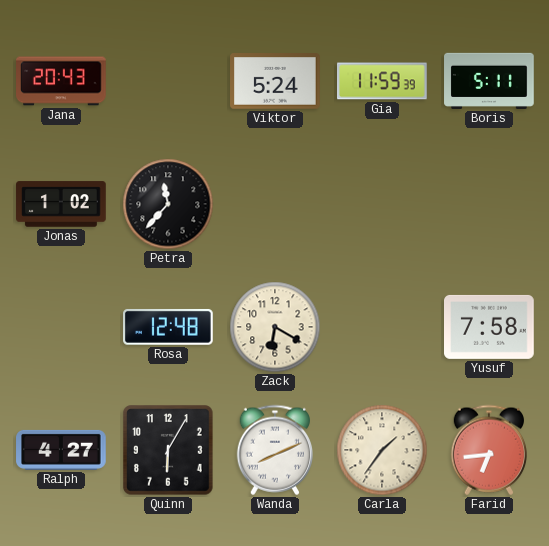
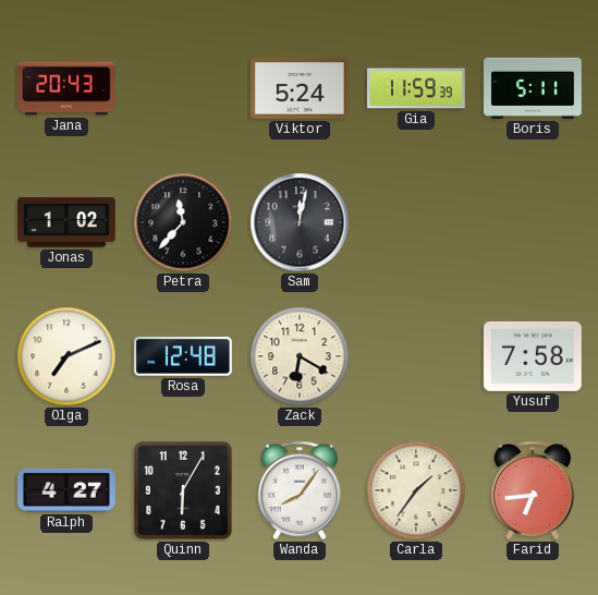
Sam: none -> 12:02
Olga: none -> 7:11
Wanda: 8:11 -> 8:06
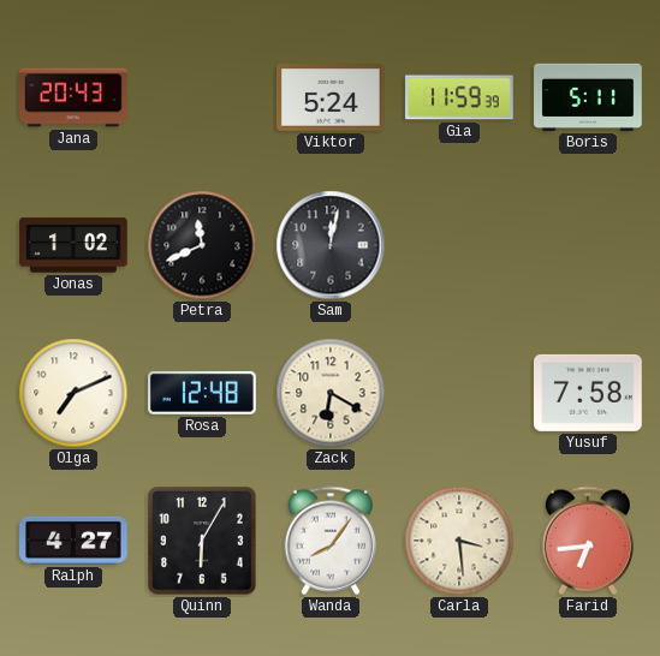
Petra: 11:37 -> 11:41
Carla: 1:36 -> 3:29
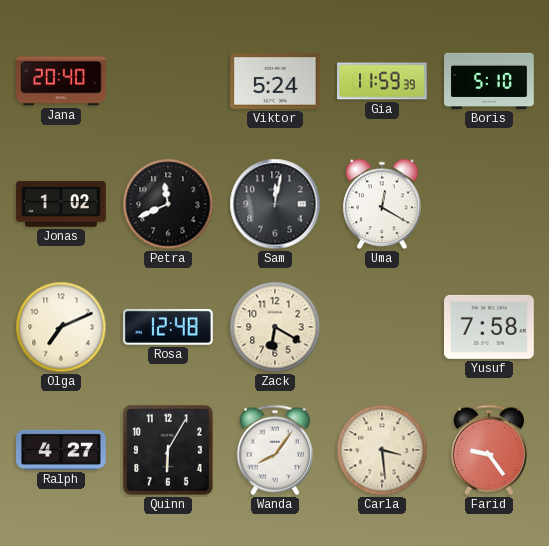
Jana: 20:43 -> 20:40
Boris: 5:11 -> 5:10
Uma: none -> 12:20
Farid: 6:44 -> 9:24
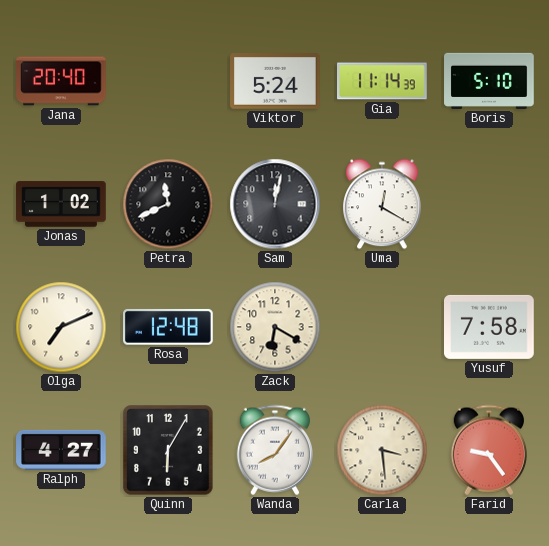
Gia: 11:59 -> 11:14
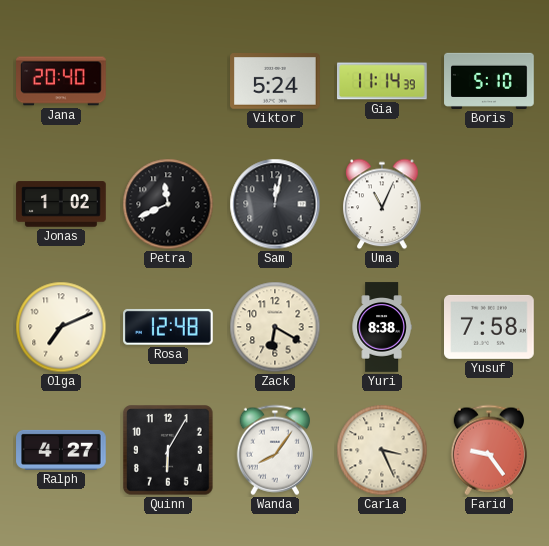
Uma: 12:20 -> 11:04
Yuri: none -> 8:38
Carla: 3:29 -> 3:26
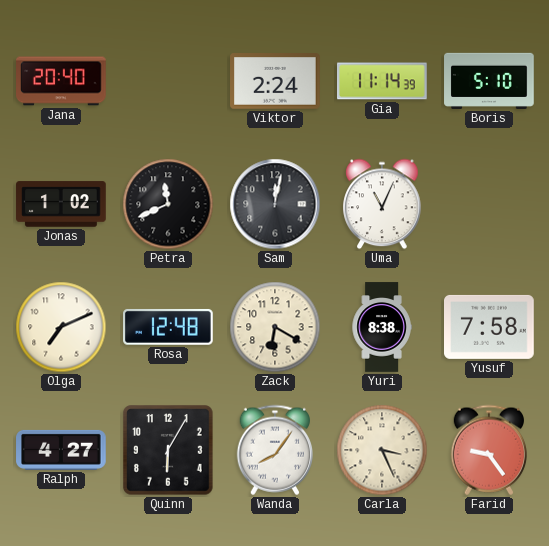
Viktor: 5:24 -> 2:24
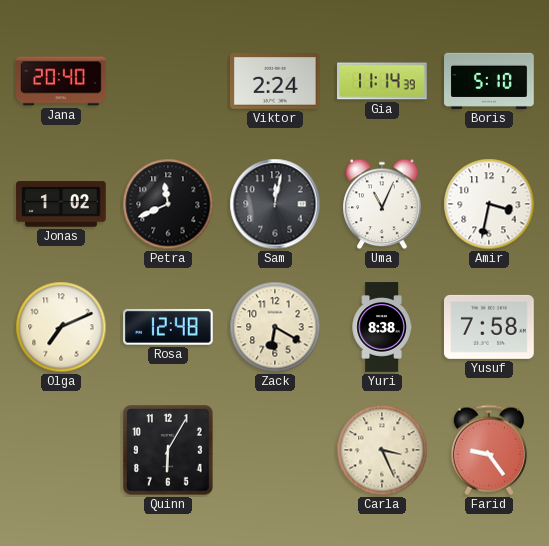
Amir: none -> 3:32
Ralph: 4:27 -> none
Wanda: 8:06 -> none
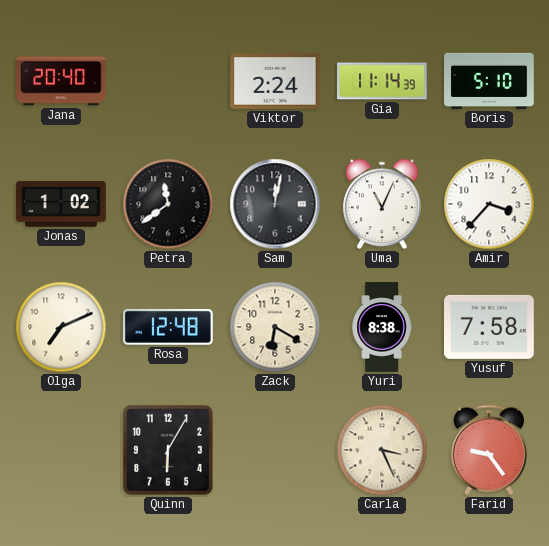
Petra: 11:41 -> 11:39
Amir: 3:32 -> 3:37
